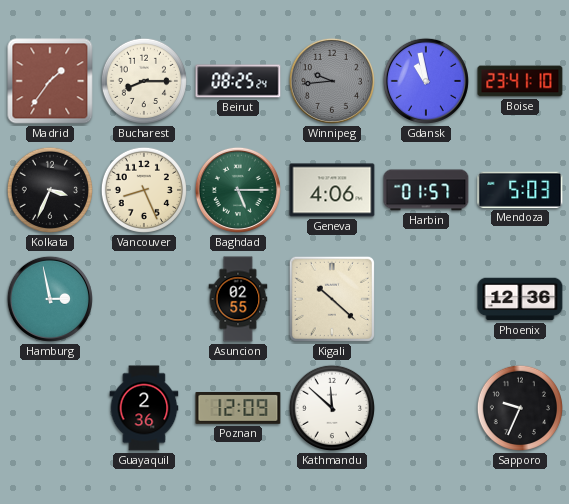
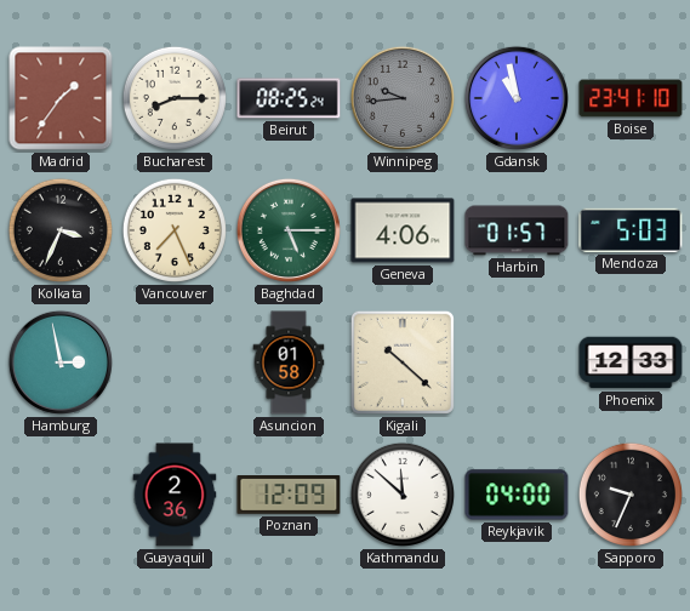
Vancouver: 8:26 -> 7:26
Asuncion: 02:55 -> 01:58
Phoenix: 12:36 -> 12:33
Reykjavik: none -> 04:00
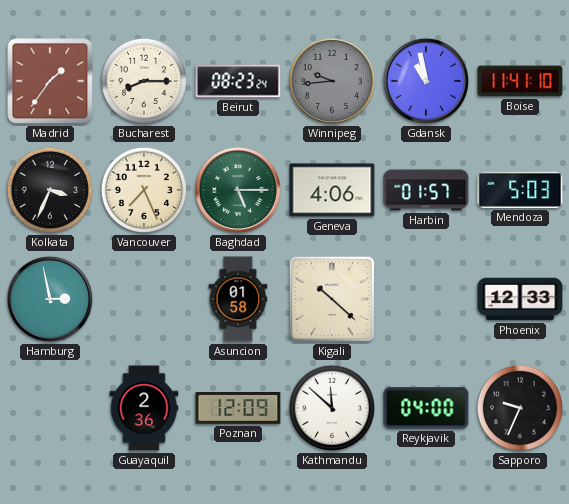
Beirut: 08:25 -> 08:23
Boise: 23:41 -> 11:41
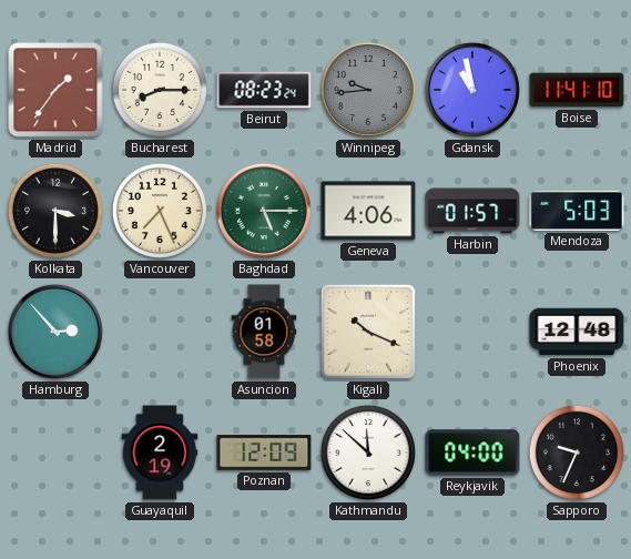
Kolkata: 3:34 -> 3:30
Hamburg: 2:58 -> 2:53
Kigali: 10:22 -> 10:19
Phoenix: 12:33 -> 12:48
Guayaquil: 2:36 -> 2:19
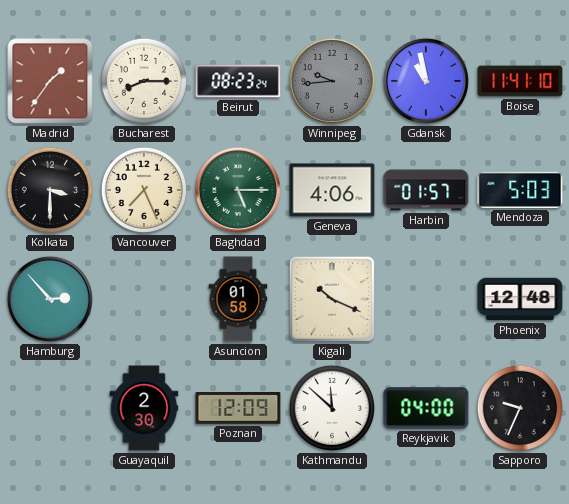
Guayaquil: 2:19 -> 2:30
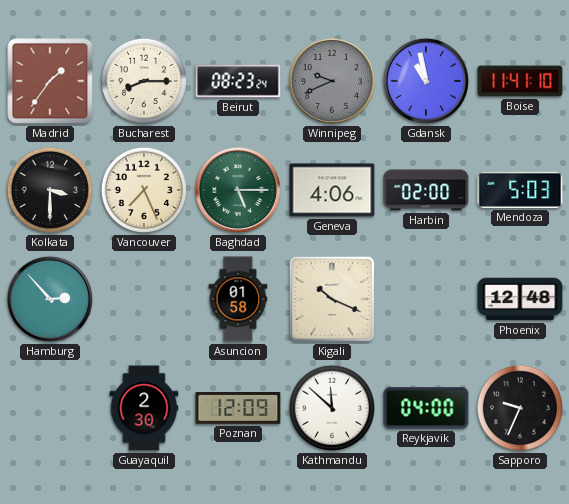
Winnipeg: 9:44 -> 9:41
Harbin: 01:57 -> 02:00
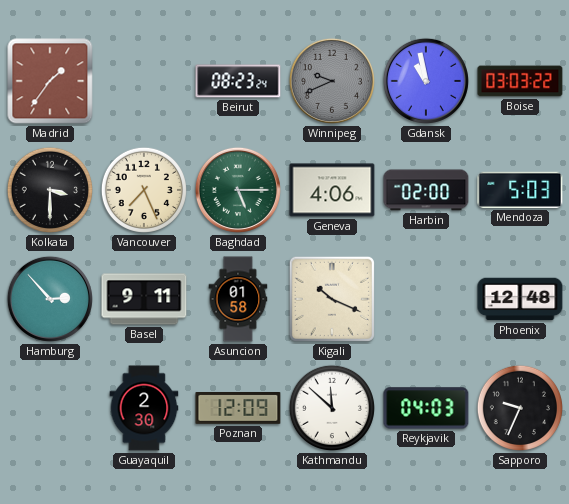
Bucharest: 8:15 -> none
Boise: 11:41 -> 03:03
Basel: none -> 9:11
Reykjavik: 04:00 -> 04:03
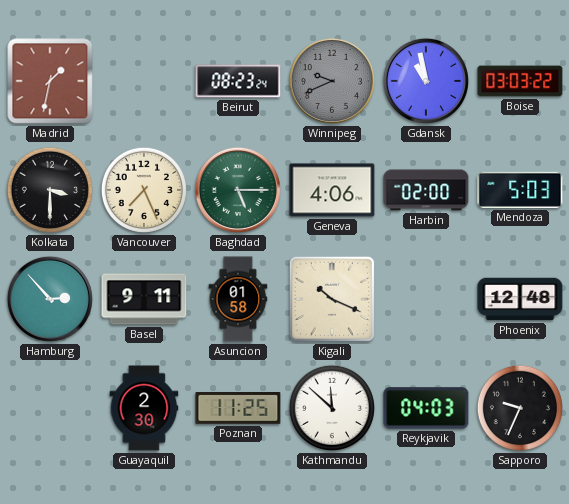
Madrid: 1:36 -> 1:32
Poznan: 12:09 -> 11:25
